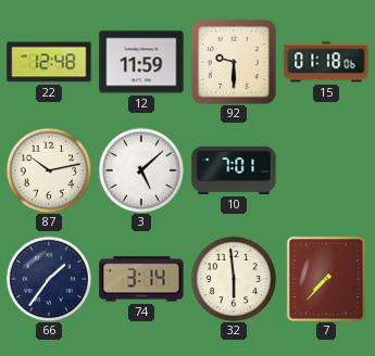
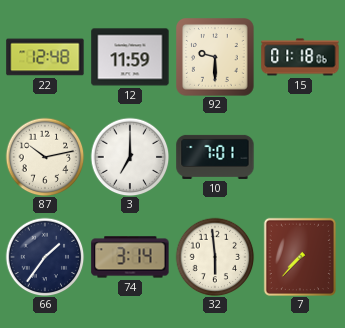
3: 5:08 -> 7:00
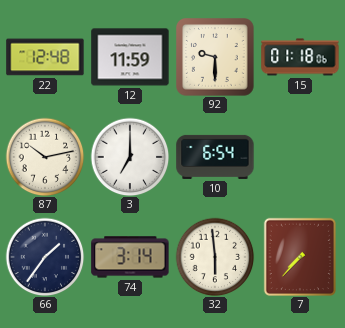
10: 7:01 -> 6:54
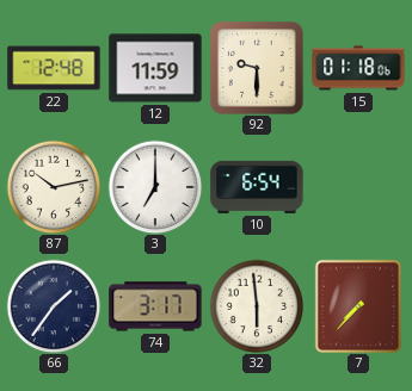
74: 3:14 -> 3:17
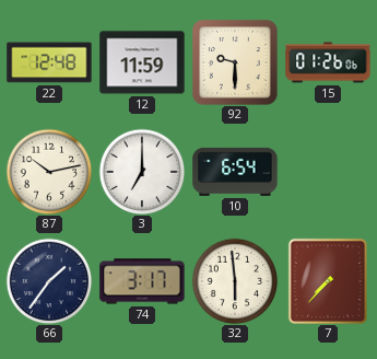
15: 01:18 -> 01:26
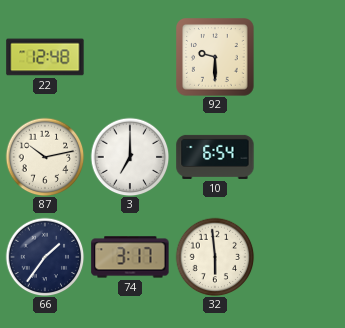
12: 11:59 -> none
15: 01:26 -> none
7: 7:37 -> none
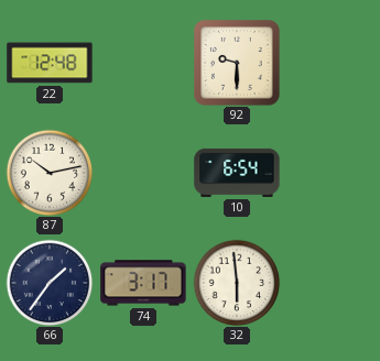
3: 7:00 -> none
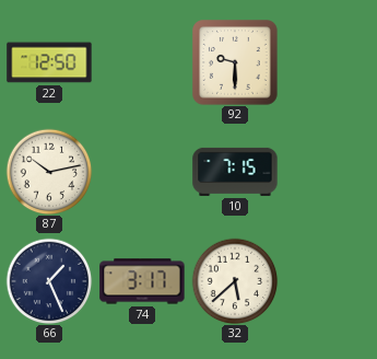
22: 12:48 -> 12:50
10: 6:54 -> 7:15
66: 1:36 -> 1:26
32: 5:59 -> 5:38
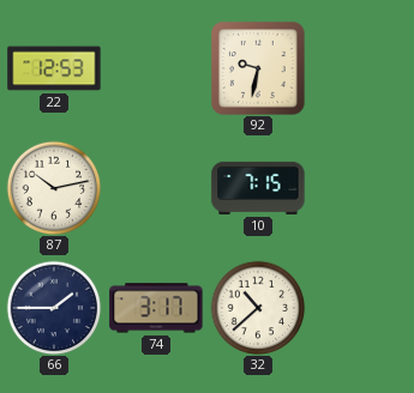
22: 12:50 -> 12:53
92: 9:30 -> 9:32
66: 1:26 -> 1:45
32: 5:38 -> 10:38
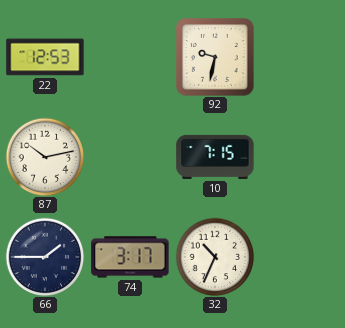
32: 10:38 -> 10:34
